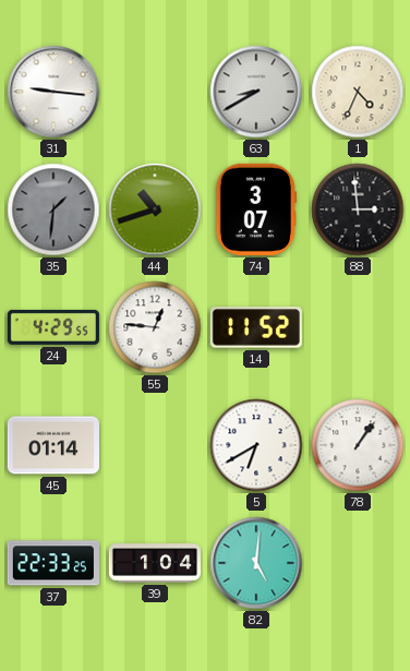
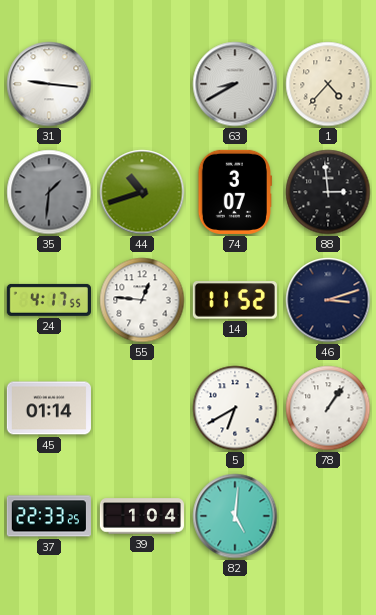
1: 4:34 -> 4:37
24: 4:29 -> 4:17
46: none -> 3:12
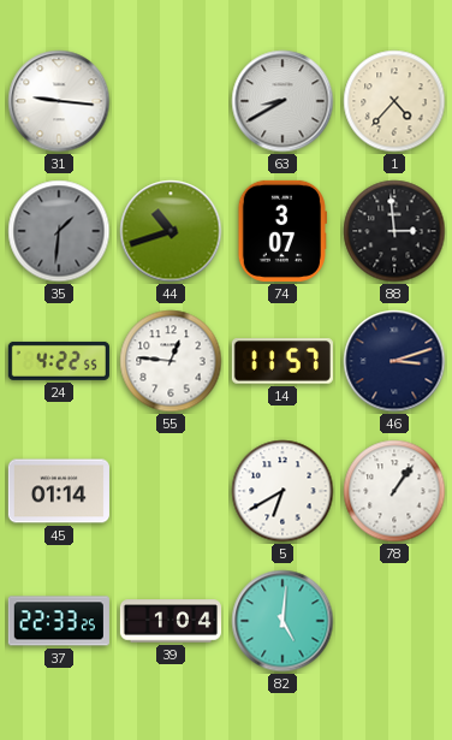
24: 4:17 -> 4:22
14: 11:52 -> 11:57
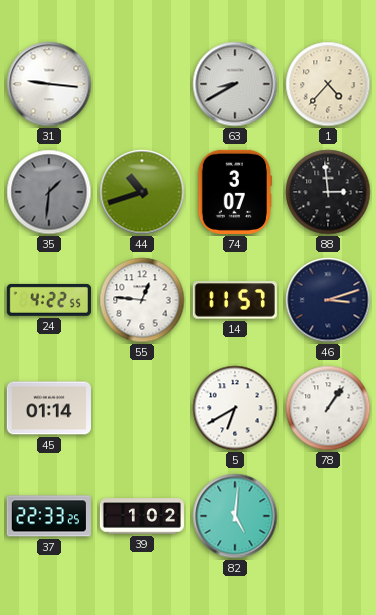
39: 1:04 -> 1:02
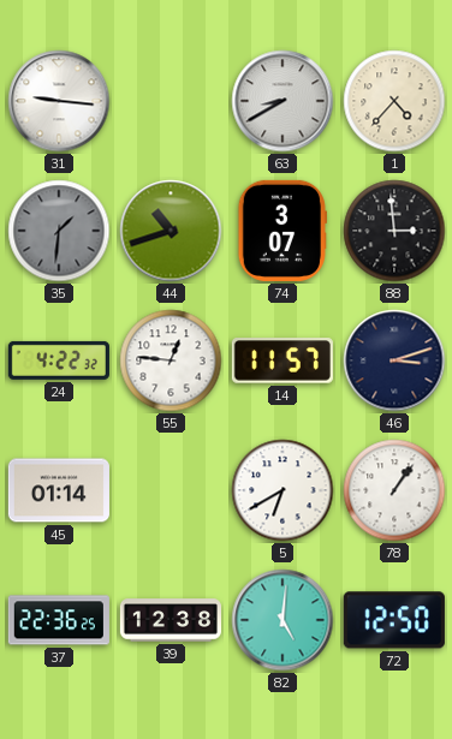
24: 4:22:55 -> 4:22:32
37: 22:33 -> 22:36
39: 1:02 -> 12:38
72: none -> 12:50
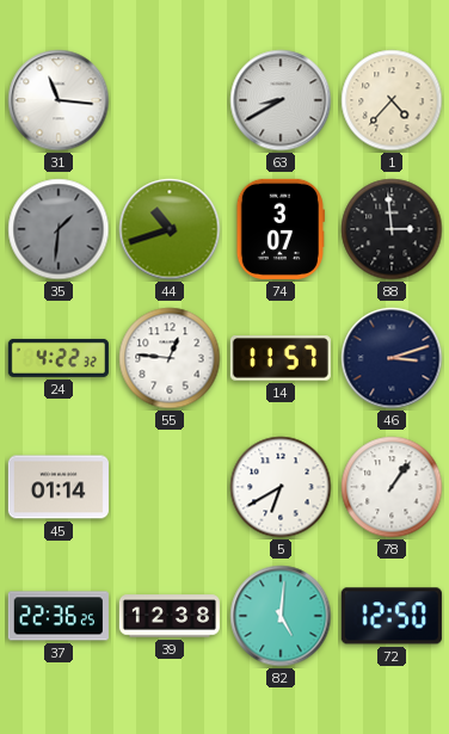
31: 9:16 -> 11:16
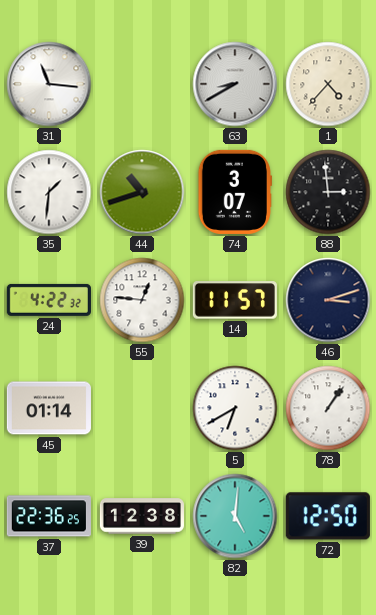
35 dial: grey -> white
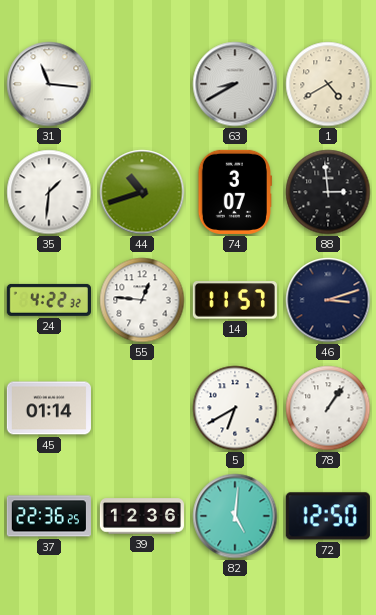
1: 4:37 -> 4:40
39: 12:38 -> 12:36
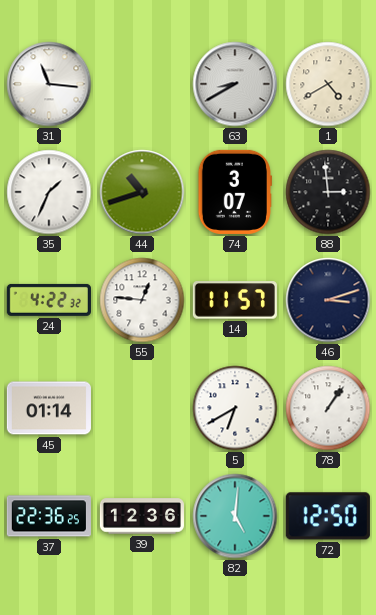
35: 1:31 -> 1:34
